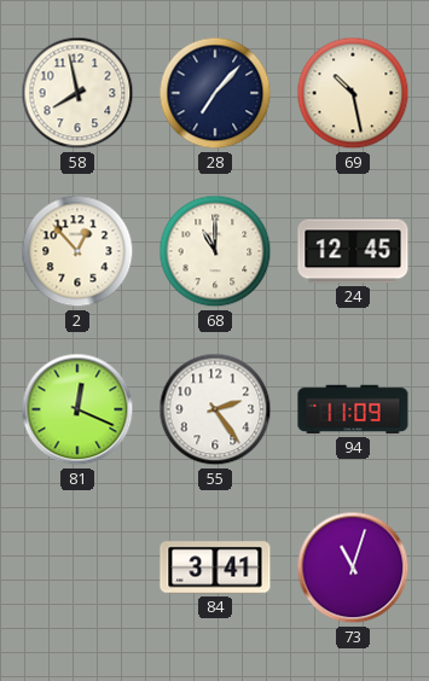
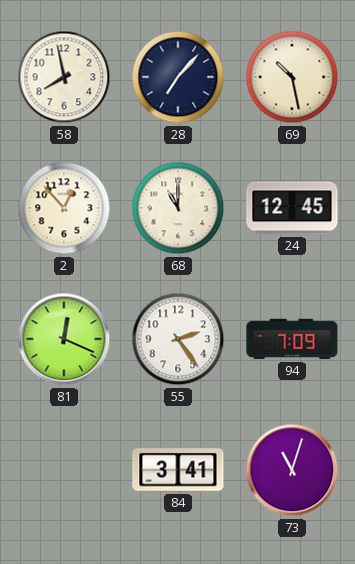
94: 11:09 -> 7:09
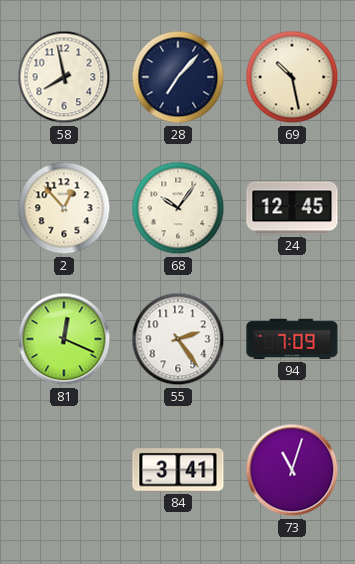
68: 11:00 -> 10:06
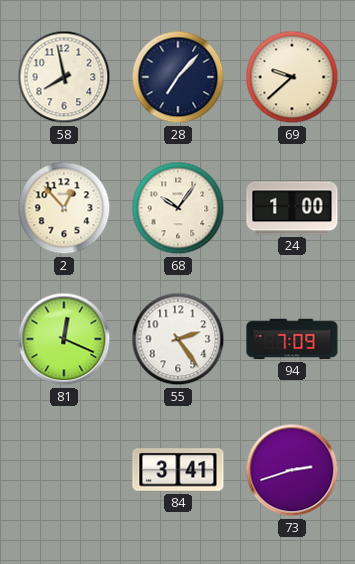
69: 10:28 -> 9:38
24: 12:45 -> 1:00
73: 11:03 -> 2:42
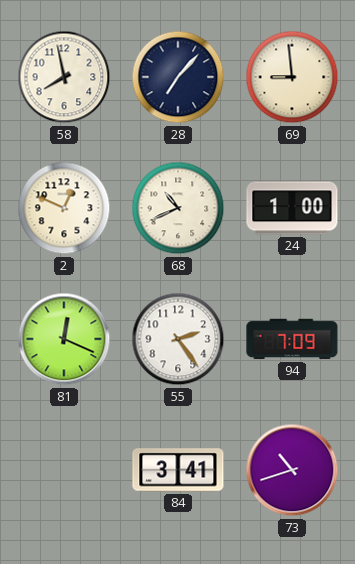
69: 9:38 -> 8:59
2: 12:53 -> 12:49
68: 10:06 -> 10:41
73: 2:42 -> 10:42
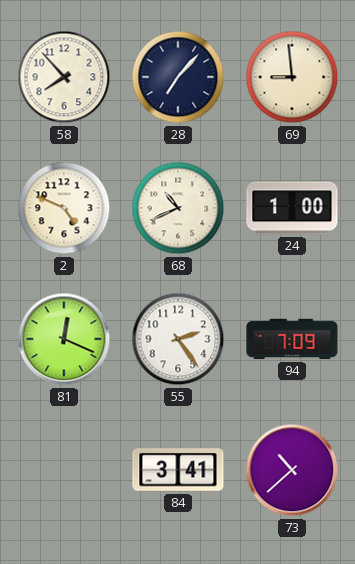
58: 7:58 -> 7:53
2: 12:49 -> 4:49
73: 10:42 -> 10:38
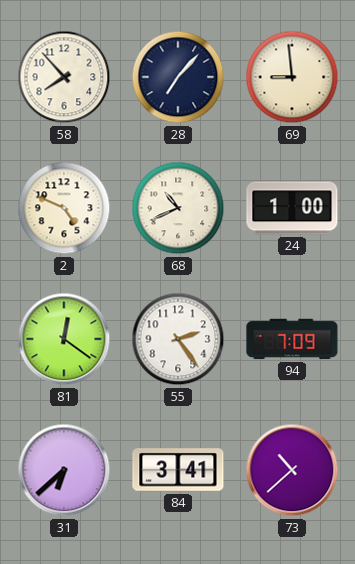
81: 12:19 -> 12:21
31: none -> 6:38
